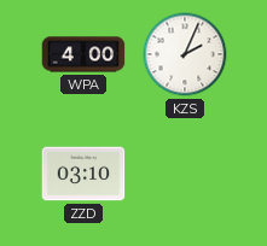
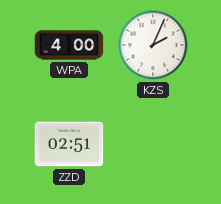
ZZD: 03:10 -> 02:51
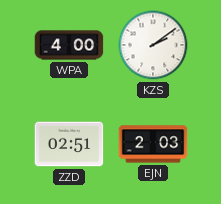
KZS: 2:04 -> 2:09
EJN: none -> 2:03
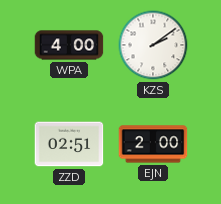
EJN: 2:03 -> 2:00
